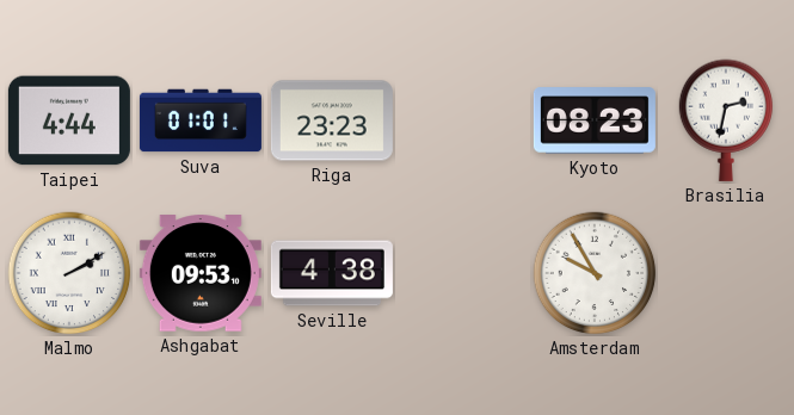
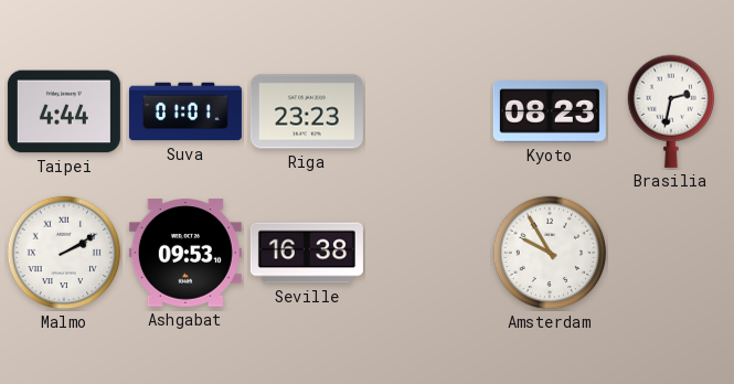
Seville: 4:38 -> 16:38
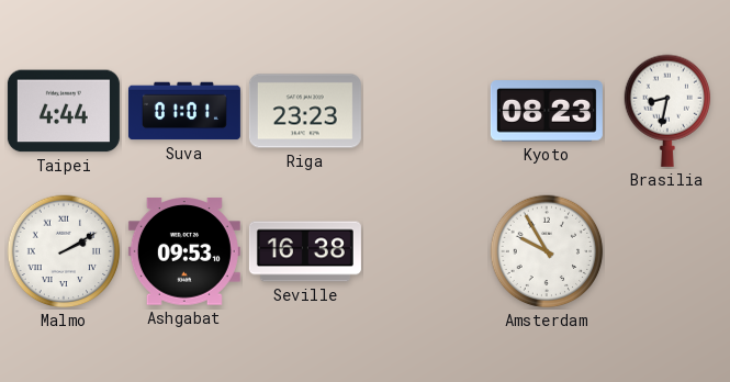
Brasilia: 2:32 -> 8:32
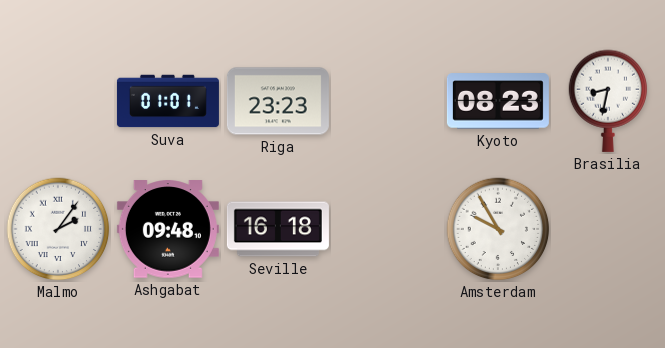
Taipei: 4:44 -> none
Malmo: 2:10 -> 2:06
Ashgabat: 09:53 -> 09:48
Seville: 16:38 -> 16:18
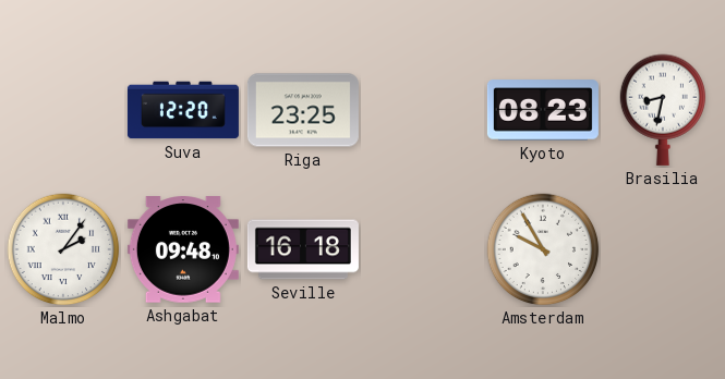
Suva: 01:01 -> 12:20
Riga: 23:23 -> 23:25
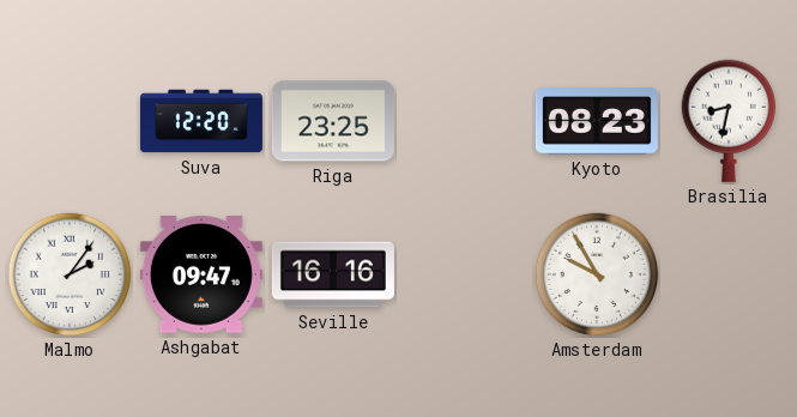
Ashgabat: 09:48 -> 09:47
Seville: 16:18 -> 16:16
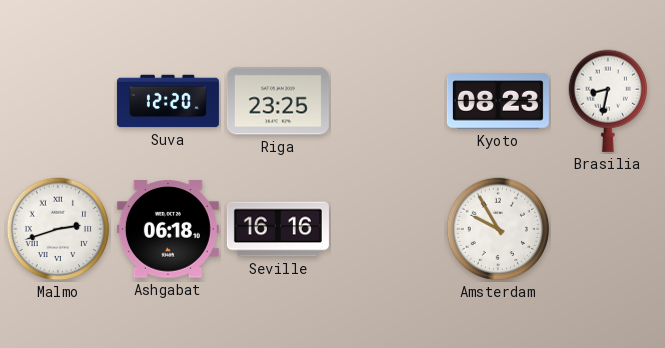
Malmo: 2:06 -> 2:42
Ashgabat: 09:47 -> 06:18
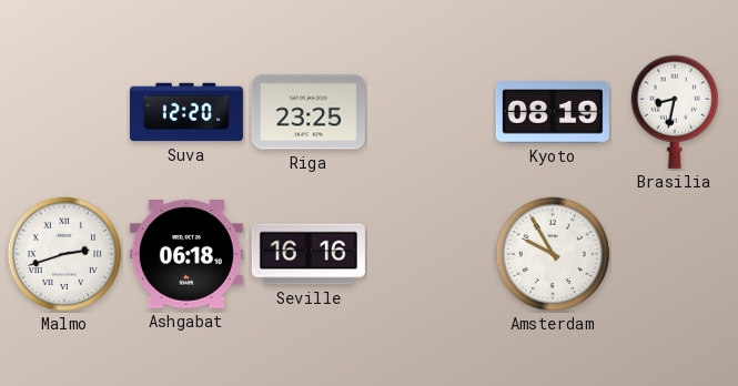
Kyoto: 08:23 -> 08:19
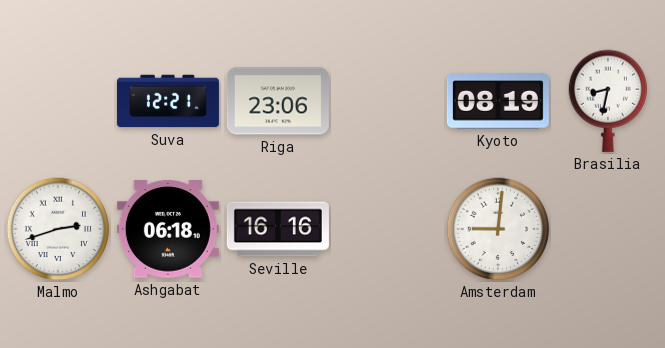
Suva: 12:20 -> 12:21
Riga: 23:25 -> 23:06
Amsterdam: 9:55 -> 9:01
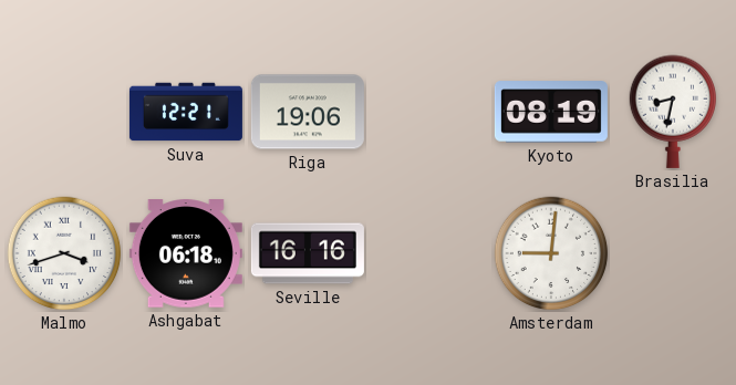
Riga: 23:06 -> 19:06
Malmo: 2:42 -> 3:42
